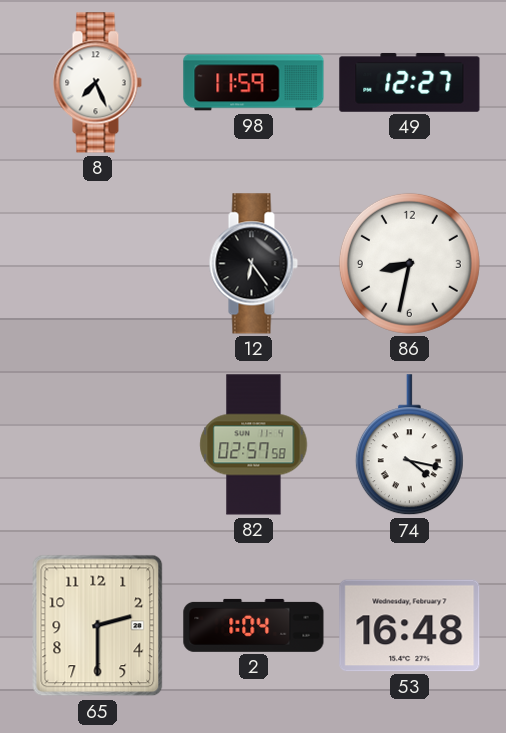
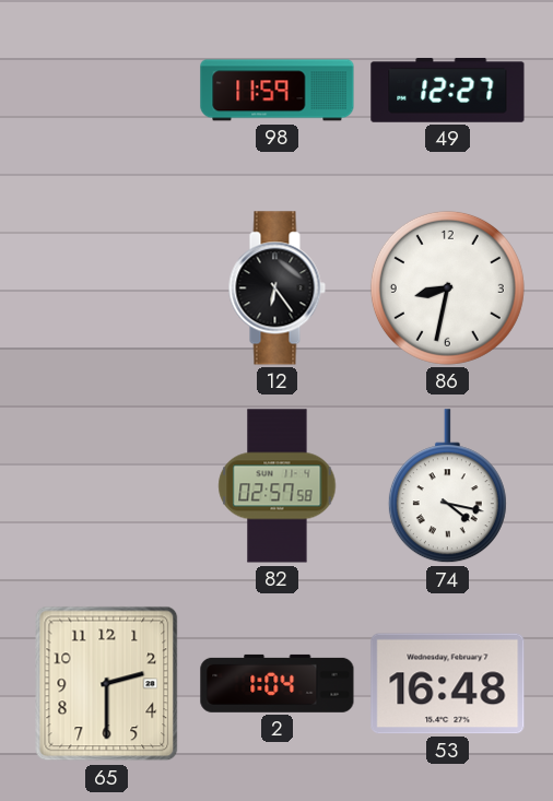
8: 7:26 -> none
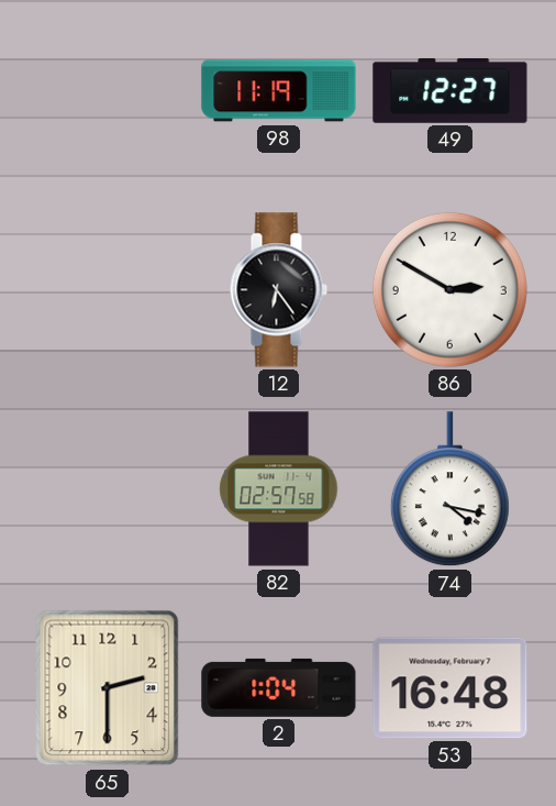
98: 11:59 -> 11:19
86: 8:32 -> 2:50
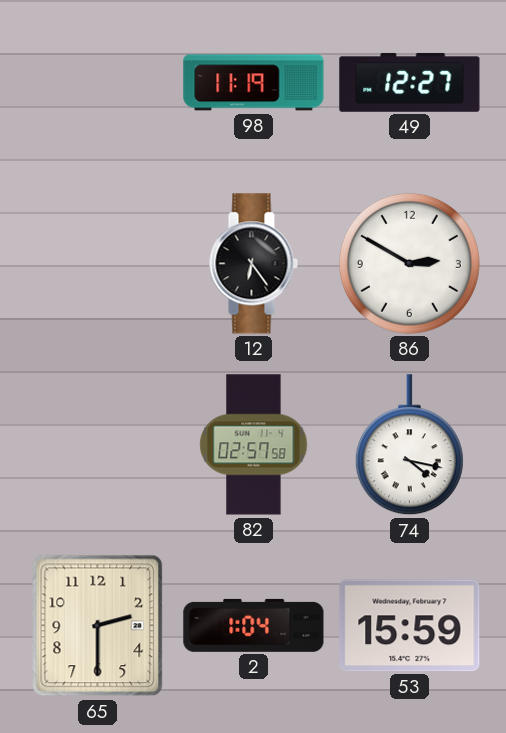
53: 16:48 -> 15:59
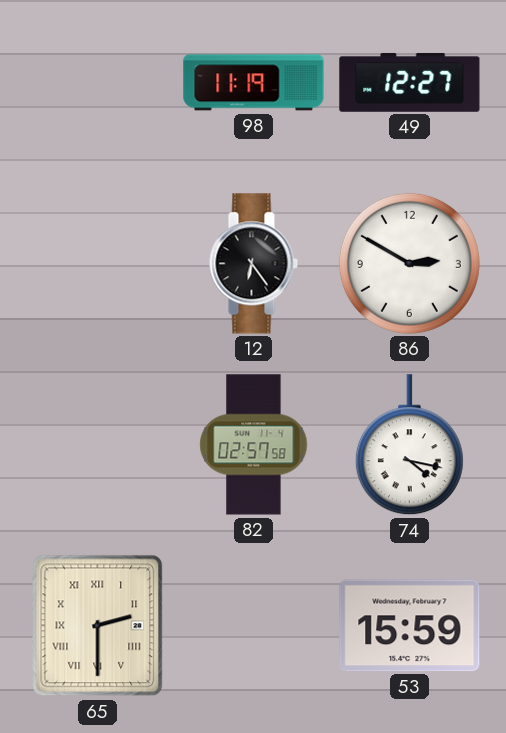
65 numerals: Arabic -> Roman
2: 1:04 -> none
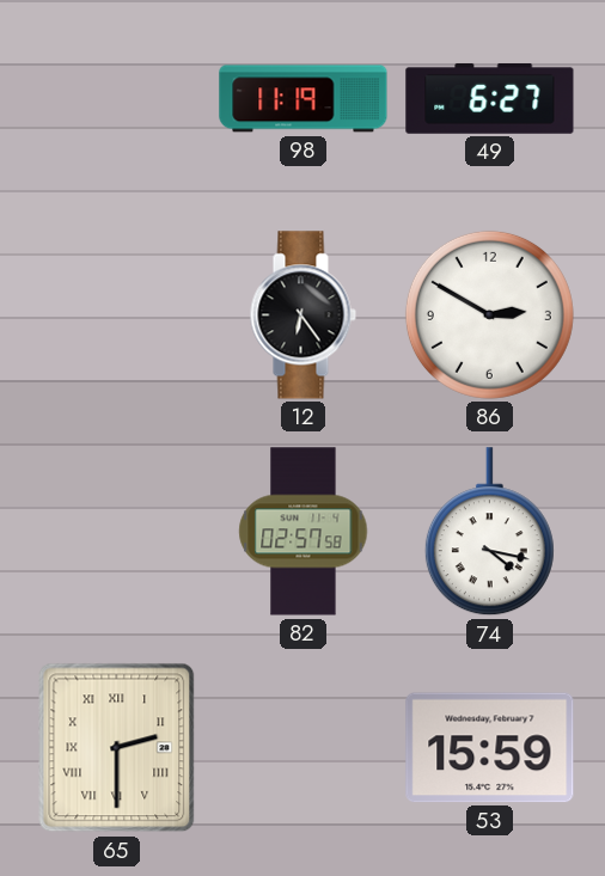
49: 12:27 -> 6:27
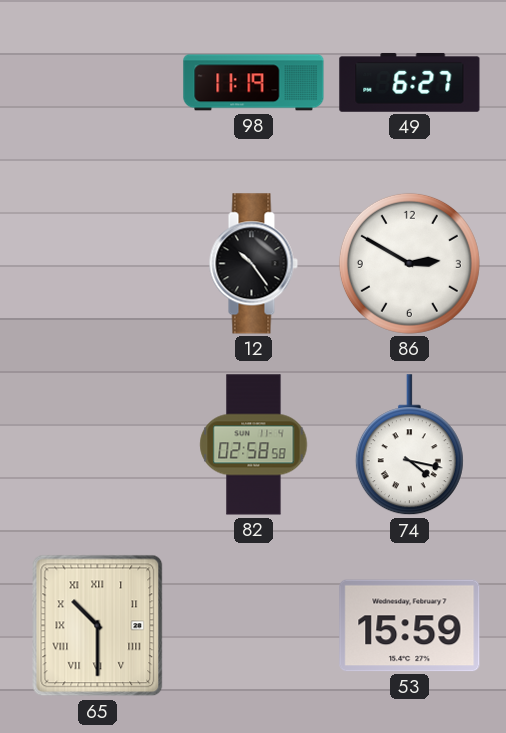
12: 6:24 -> 10:24
82: 02:57 -> 02:58
65: 2:30 -> 10:30
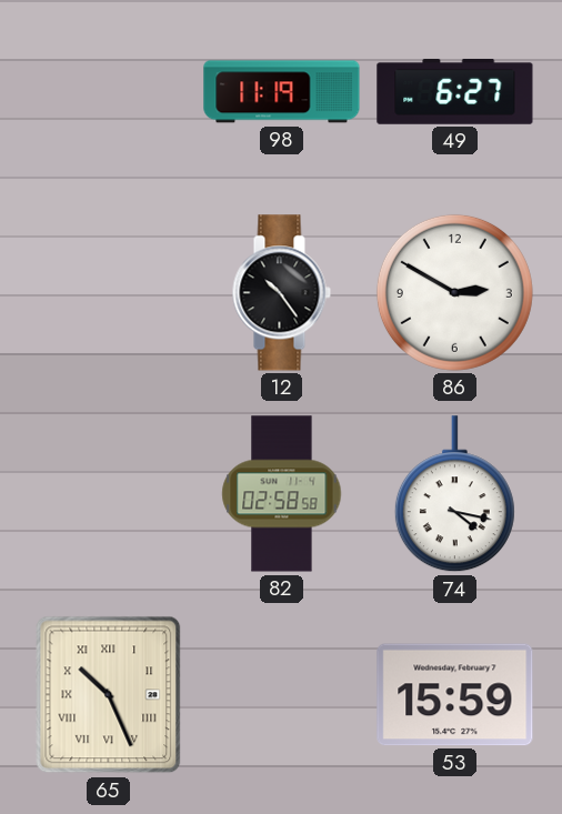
65: 10:30 -> 10:26
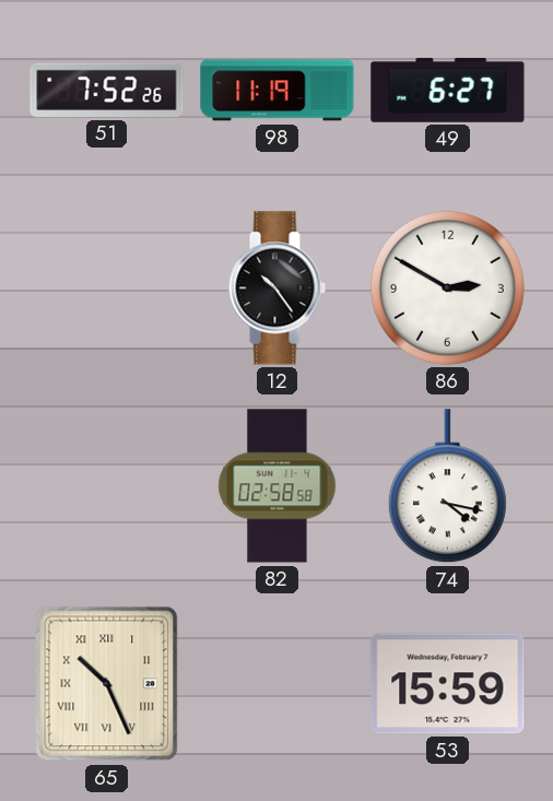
51: none -> 7:52
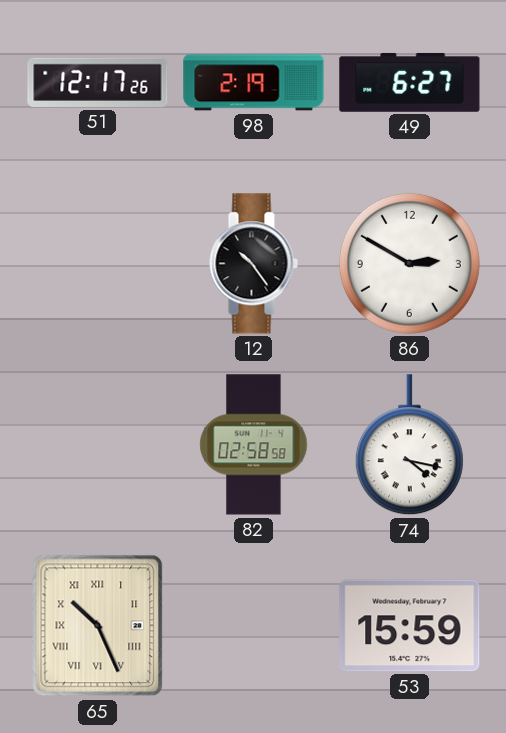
51: 7:52 -> 12:17
98: 11:19 -> 2:19
